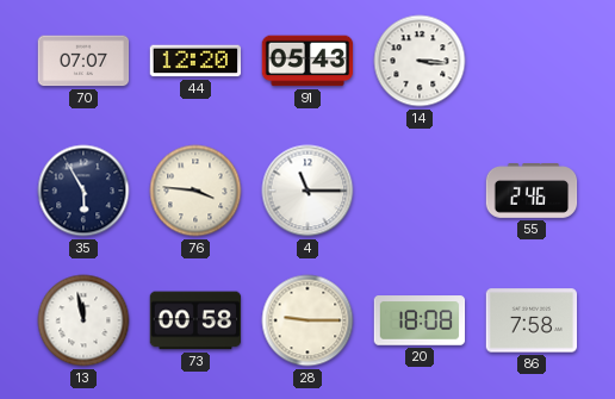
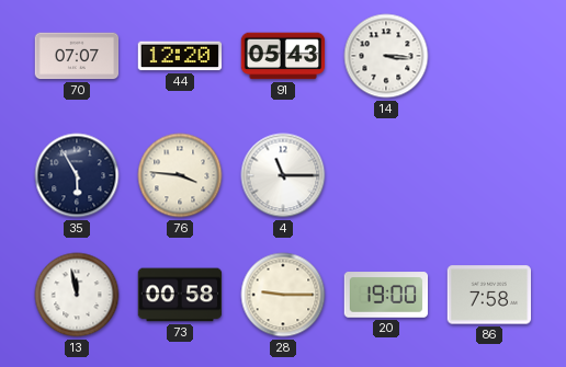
55: 2:46 -> none
20: 18:08 -> 19:00
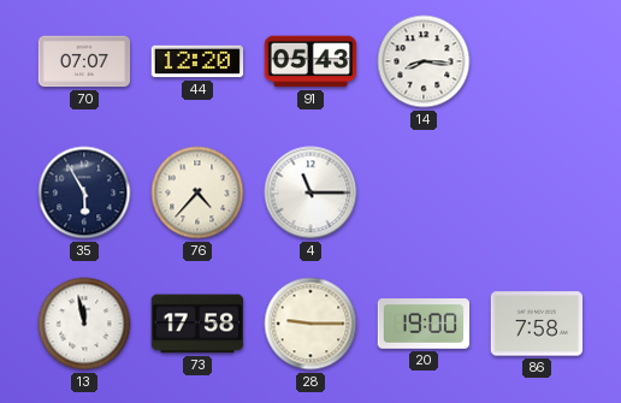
14: 3:16 -> 8:16
76: 3:46 -> 4:37
73: 00:58 -> 17:58
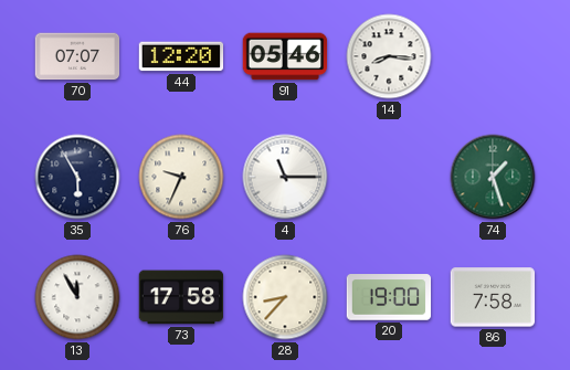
91: 05:43 -> 05:46
76: 4:37 -> 9:34
74: none -> 1:27
13: 11:58 -> 11:55
28: 9:15 -> 8:37
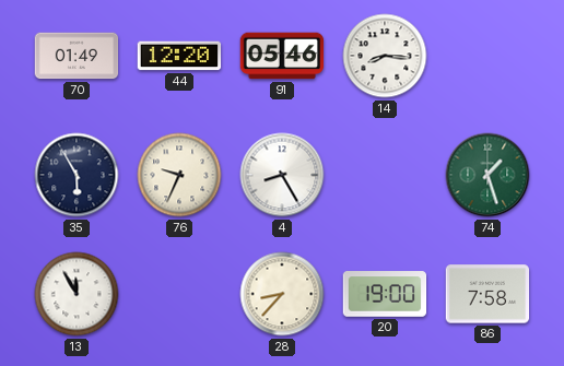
70: 07:07 -> 01:49
4: 11:15 -> 8:25
73: 17:58 -> none
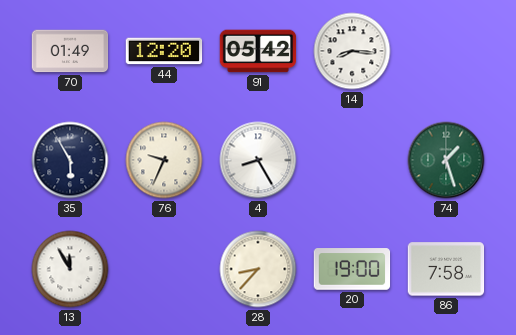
91: 05:46 -> 05:42
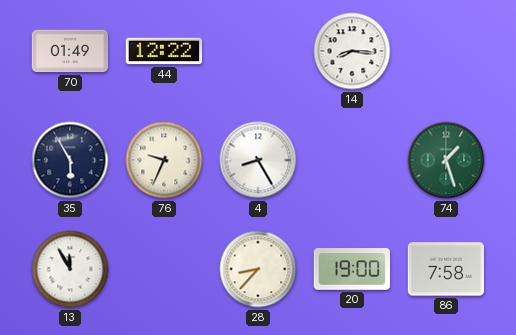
44: 12:20 -> 12:22
91: 05:42 -> none
